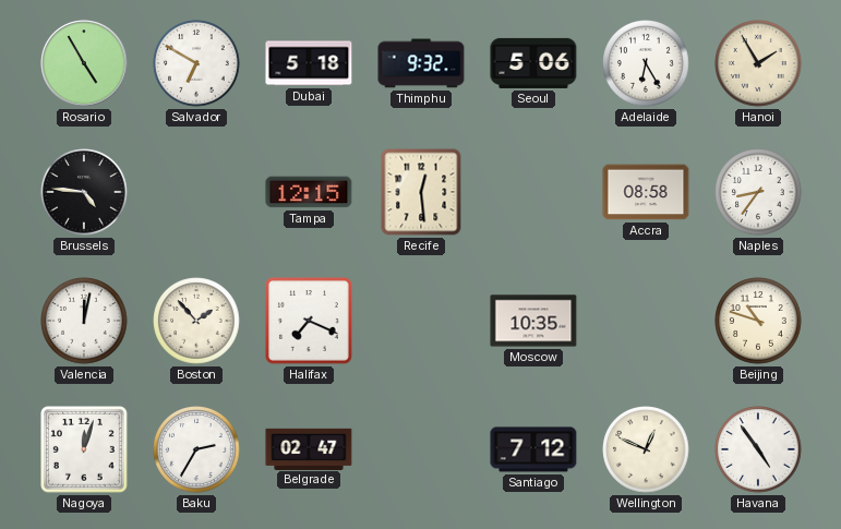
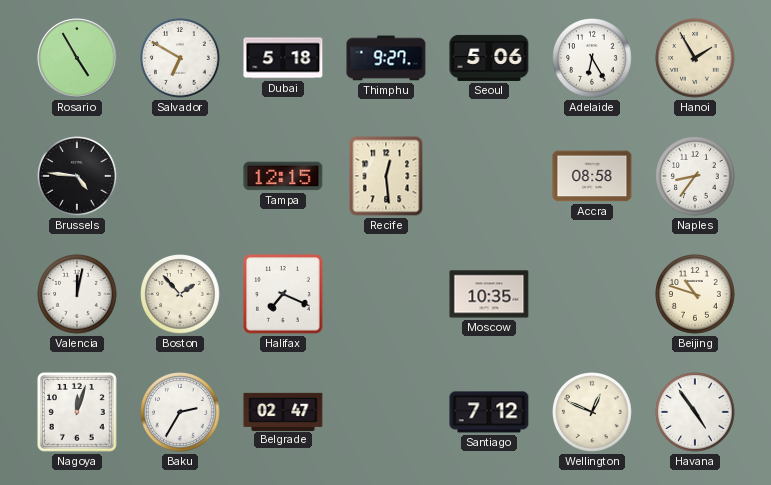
Thimphu: 9:32 -> 9:27
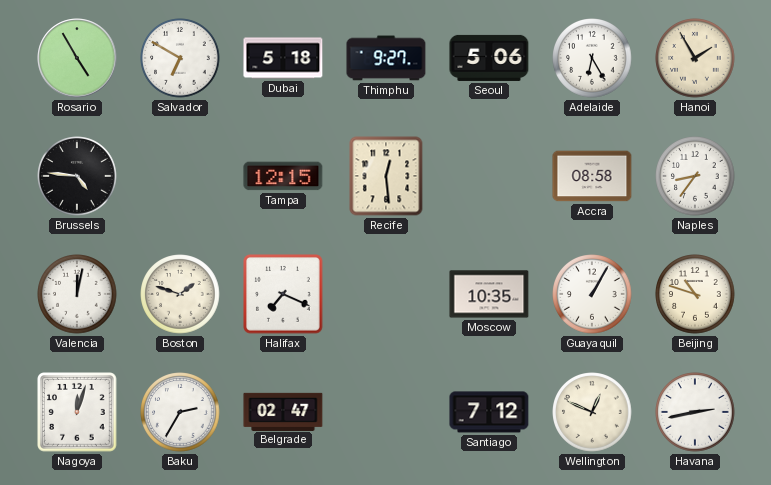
Boston: 1:53 -> 1:48
Guayaquil: none -> 1:05
Havana: 4:54 -> 2:43
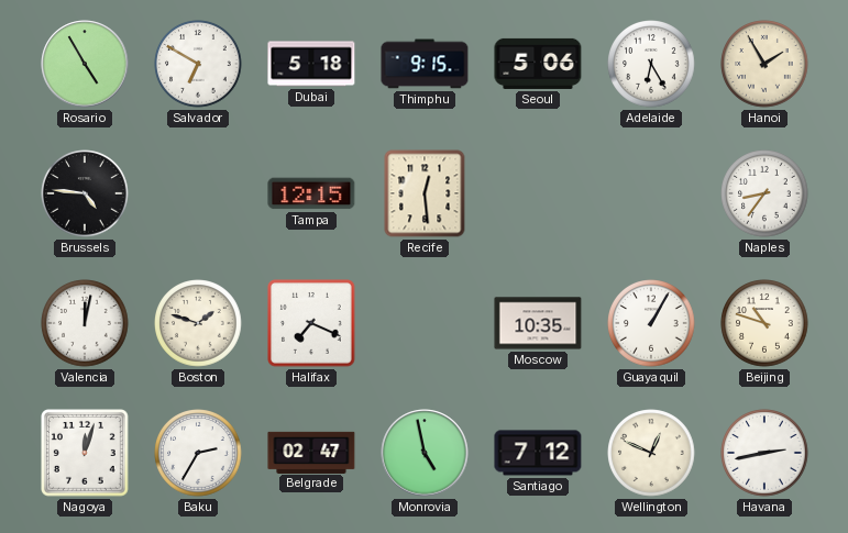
Thimphu: 9:27 -> 9:15
Accra: 08:58 -> none
Monrovia: none -> 4:58
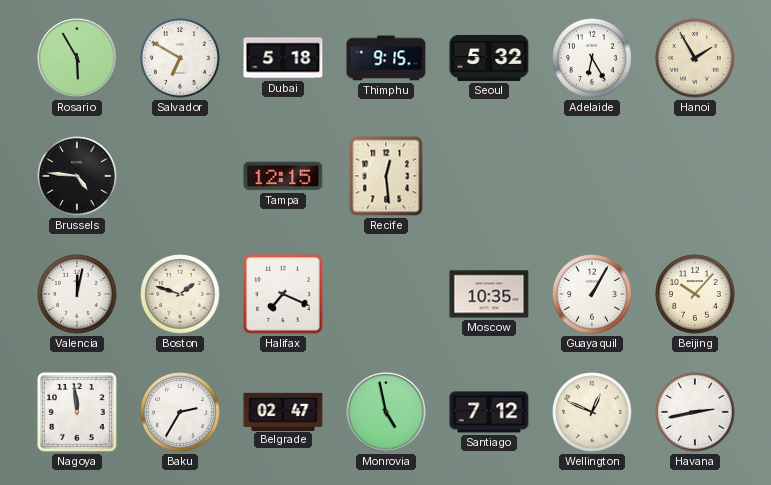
Rosario: 4:55 -> 5:55
Seoul: 5:06 -> 5:32
Naples: 8:36 -> none
Beijing: 10:48 -> 10:07
Nagoya: 12:03 -> 11:59
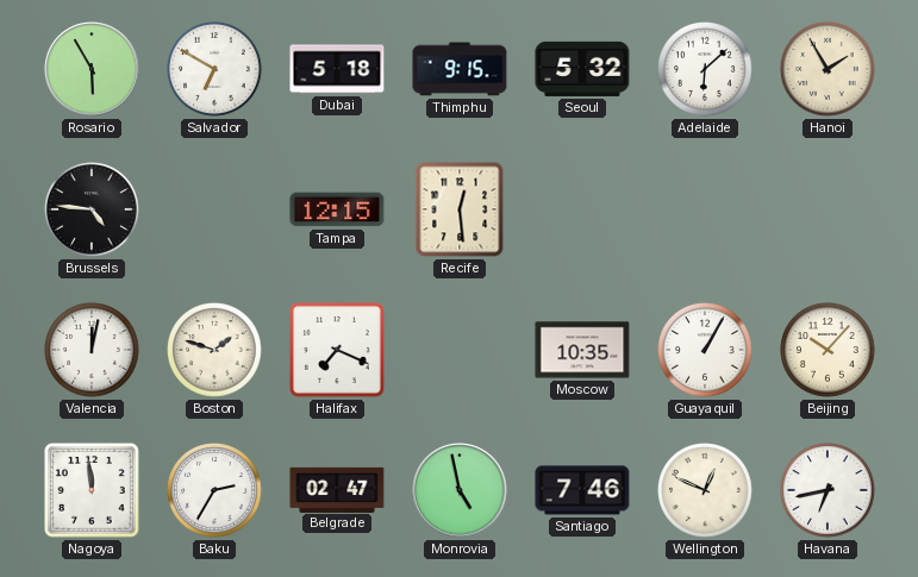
Adelaide: 6:25 -> 6:08
Santiago: 7:12 -> 7:46
Havana: 2:43 -> 6:43
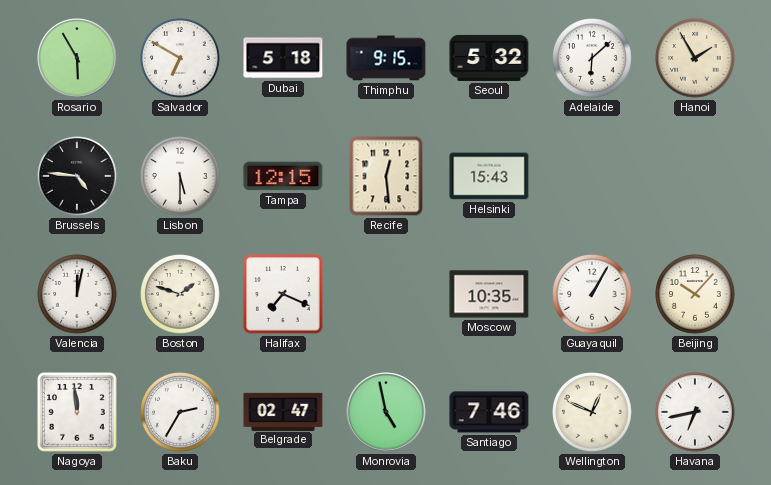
Lisbon: none -> 5:30
Helsinki: none -> 15:43
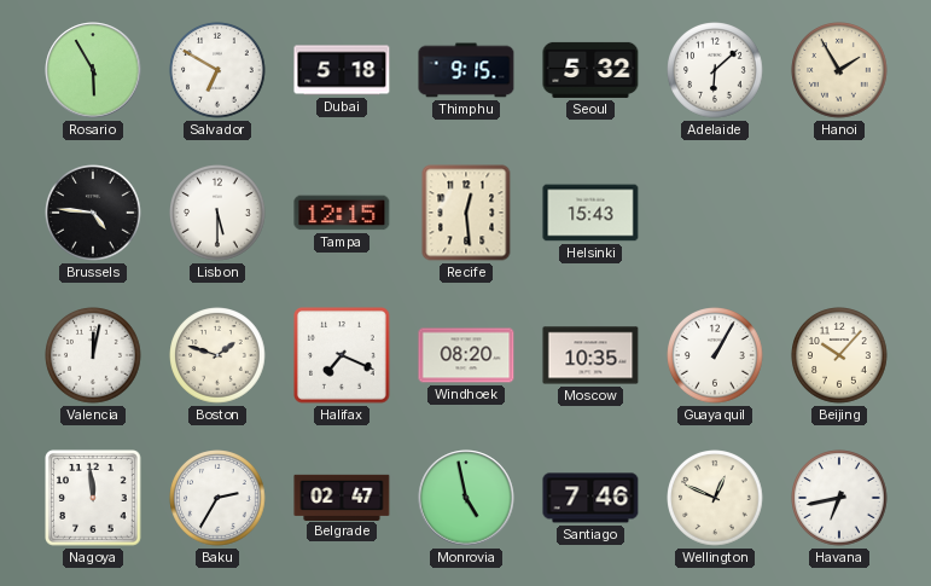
Windhoek: none -> 08:20
